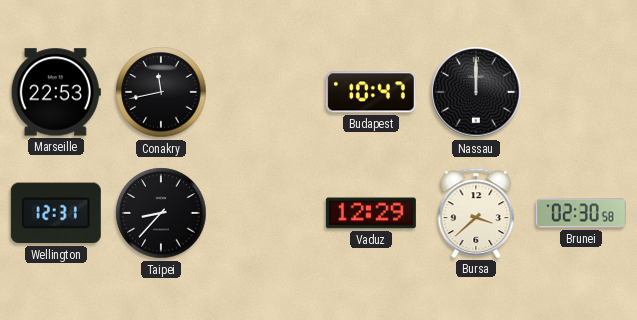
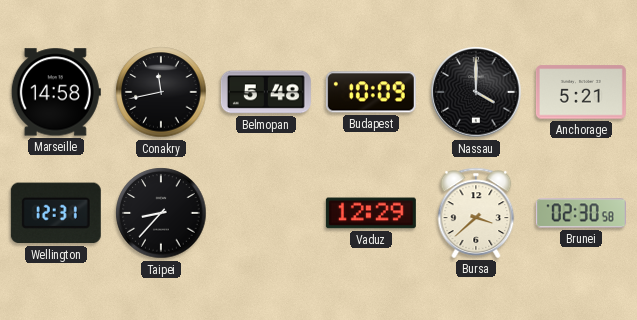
Marseille: 22:53 -> 14:58
Belmopan: none -> 5:48
Budapest: 10:47 -> 10:09
Nassau: 12:00 -> 4:00
Anchorage: none -> 5:21
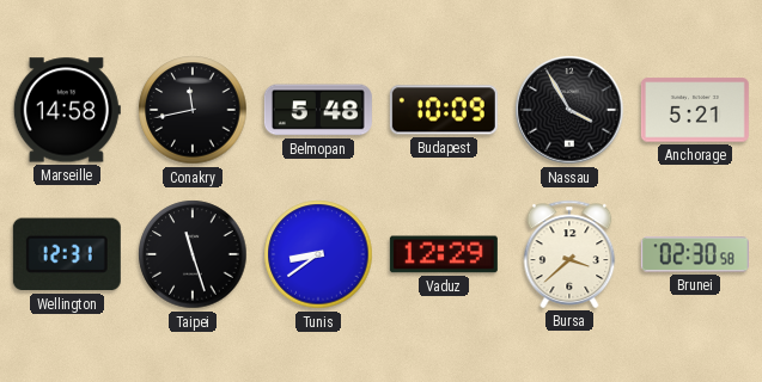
Nassau: 4:00 -> 3:55
Taipei: 8:37 -> 11:27
Tunis: none -> 8:39
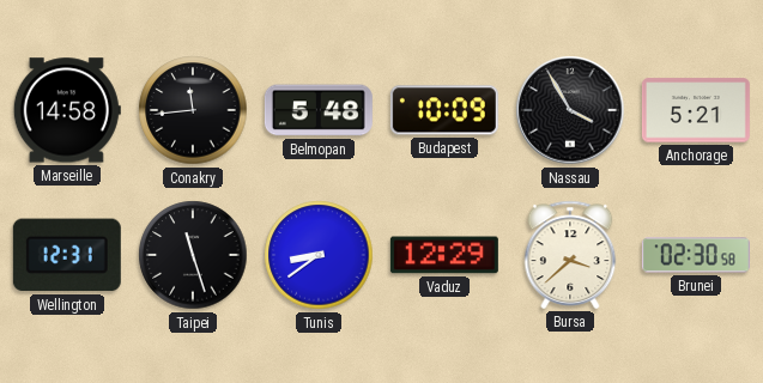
Conakry: 11:43 -> 11:44
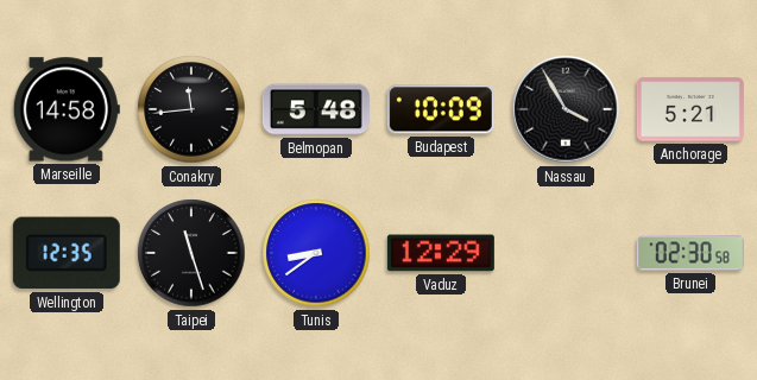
Wellington: 12:31 -> 12:35
Bursa: 3:38 -> none
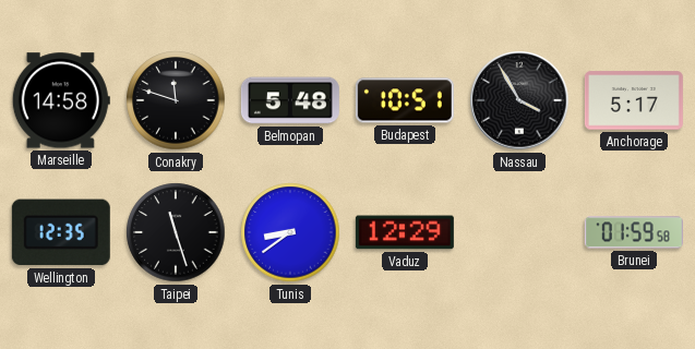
Conakry: 11:44 -> 11:48
Budapest: 10:09 -> 10:51
Anchorage: 5:21 -> 5:17
Brunei: 02:30 -> 01:59
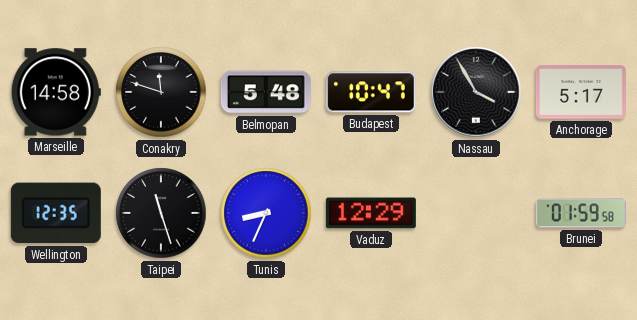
Budapest: 10:51 -> 10:47
Tunis: 8:39 -> 8:34
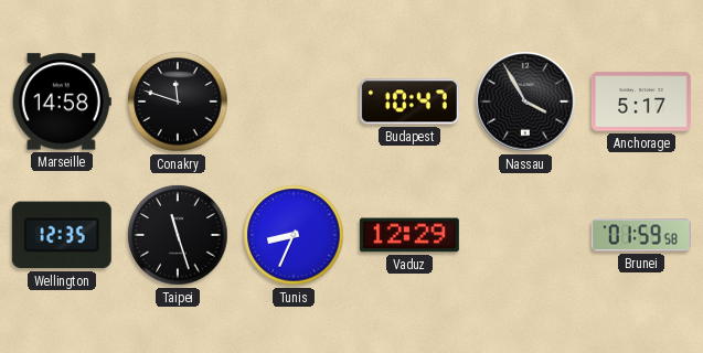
Belmopan: 5:48 -> none
